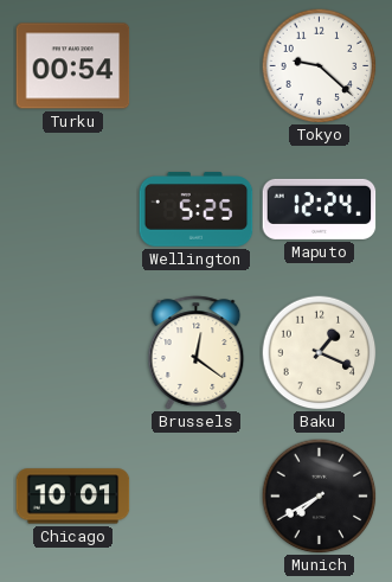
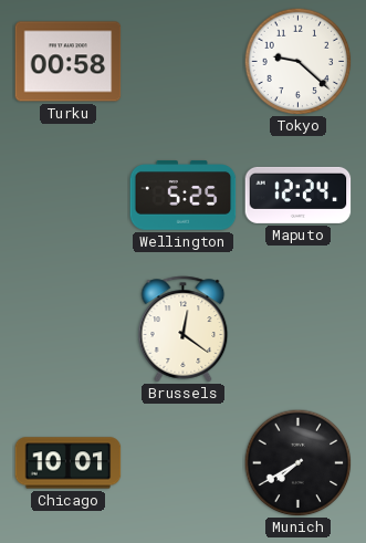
Turku: 00:54 -> 00:58
Baku: 1:19 -> none
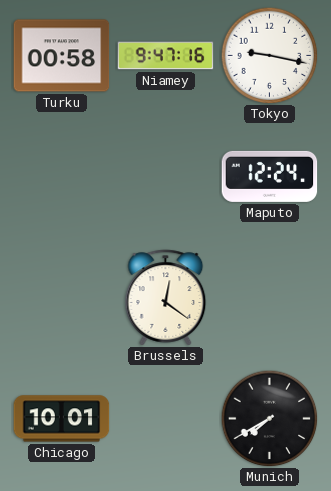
Niamey: none -> 9:47
Tokyo: 9:22 -> 9:17
Wellington: 5:25 -> none
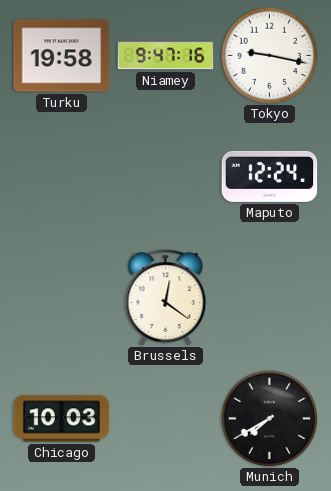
Turku: 00:58 -> 19:58
Chicago: 10:01 -> 10:03
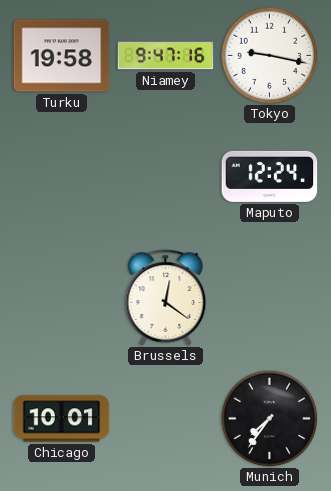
Chicago: 10:03 -> 10:01
Munich: 7:40 -> 7:36
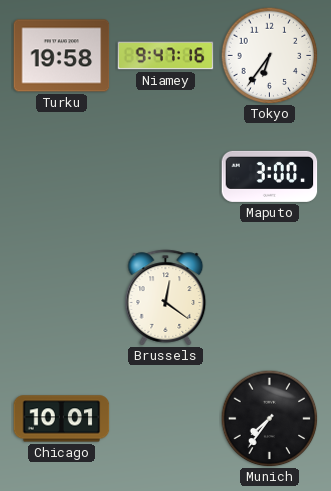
Tokyo: 9:17 -> 6:36
Maputo: 12:24 -> 3:00
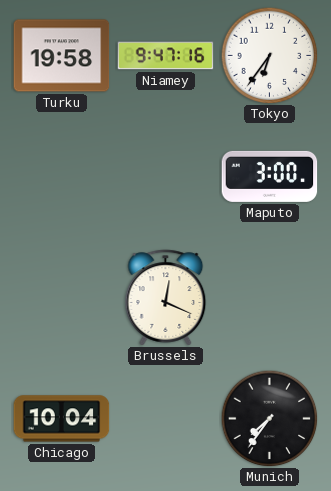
Brussels: 12:21 -> 12:19
Chicago: 10:01 -> 10:04
